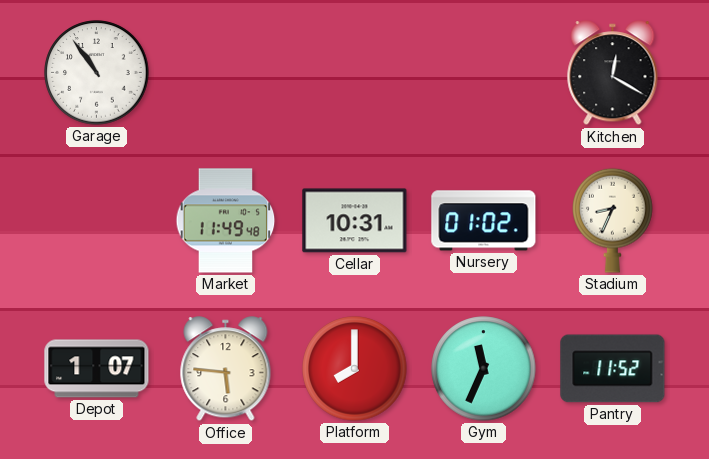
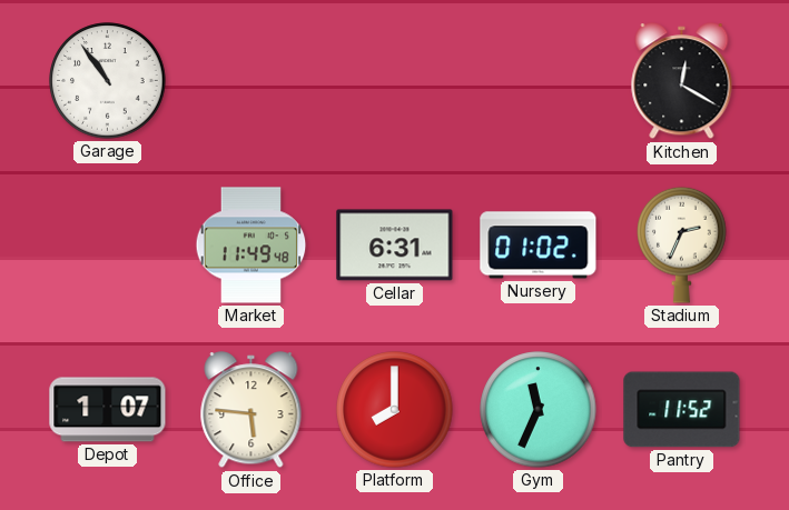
Cellar: 10:31 -> 6:31
Stadium: 8:34 -> 2:34
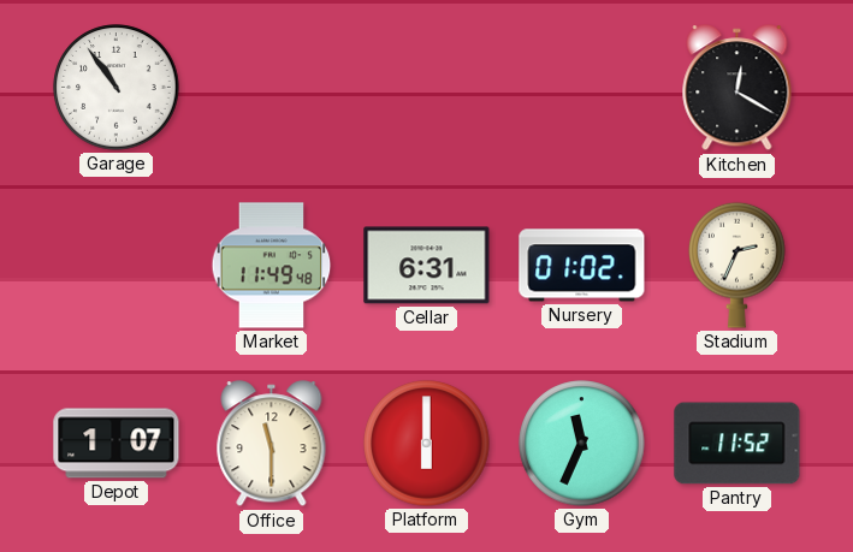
Office: 5:46 -> 11:30
Platform: 8:00 -> 6:00
